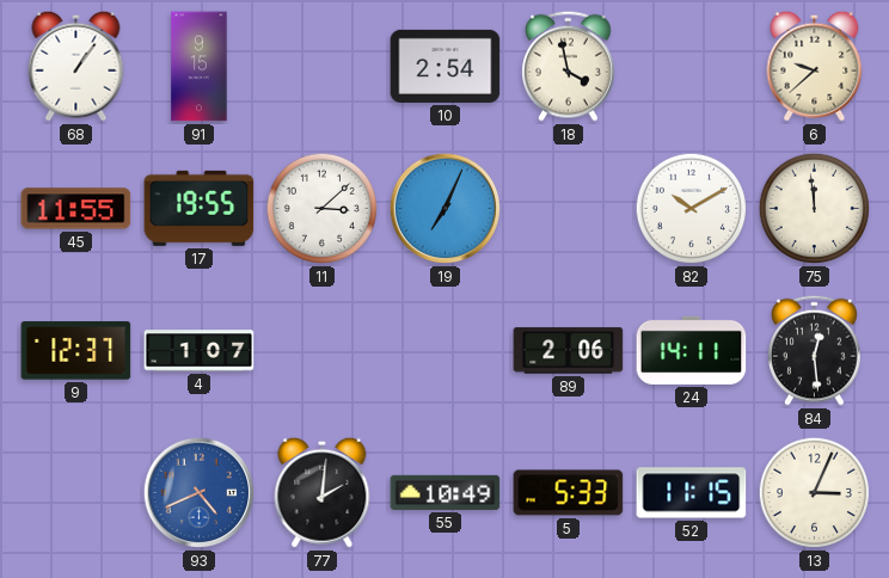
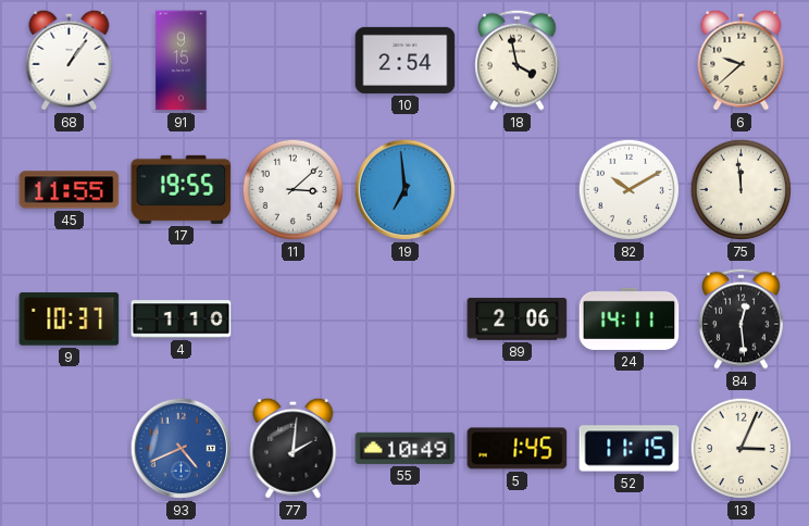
19: 7:04 -> 6:59
9: 12:37 -> 10:37
4: 1:07 -> 1:10
5: 5:33 -> 1:45
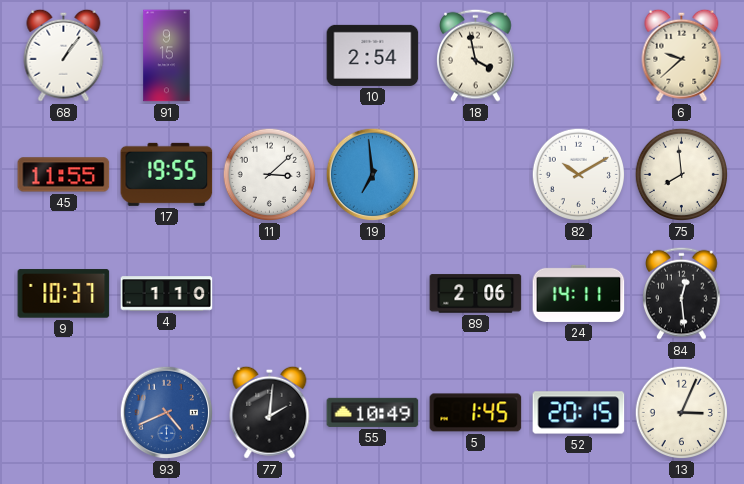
75: 11:59 -> 7:59
52: 11:15 -> 20:15
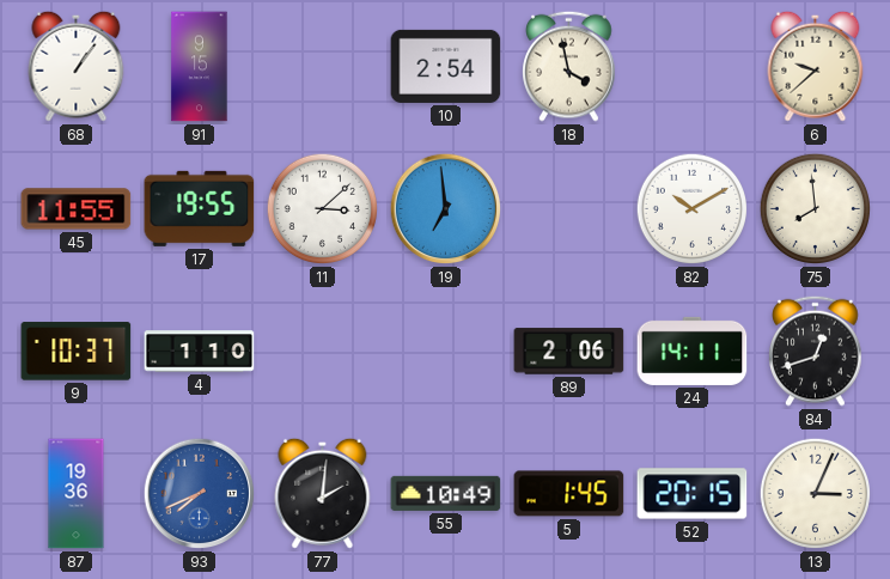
84: 12:29 -> 12:42
87: none -> 19:36
93: 4:41 -> 7:41
